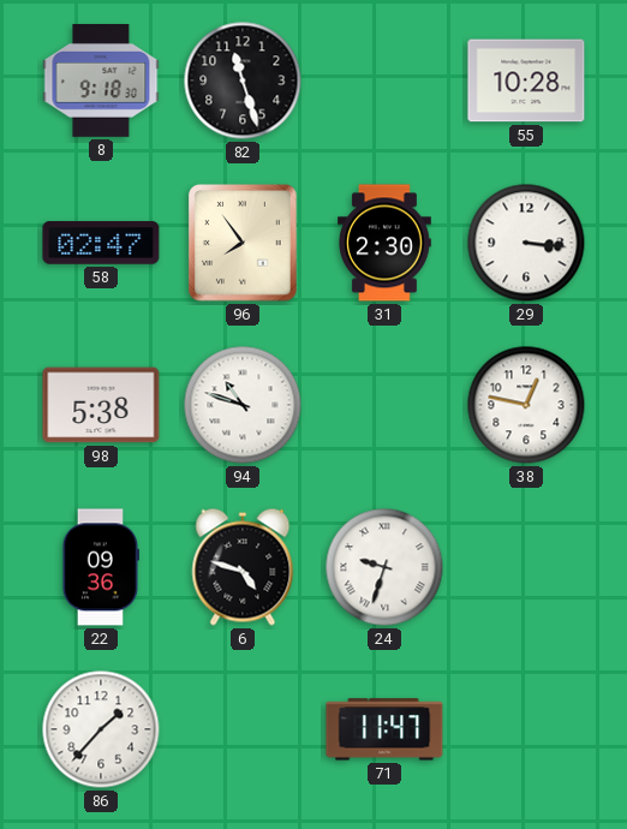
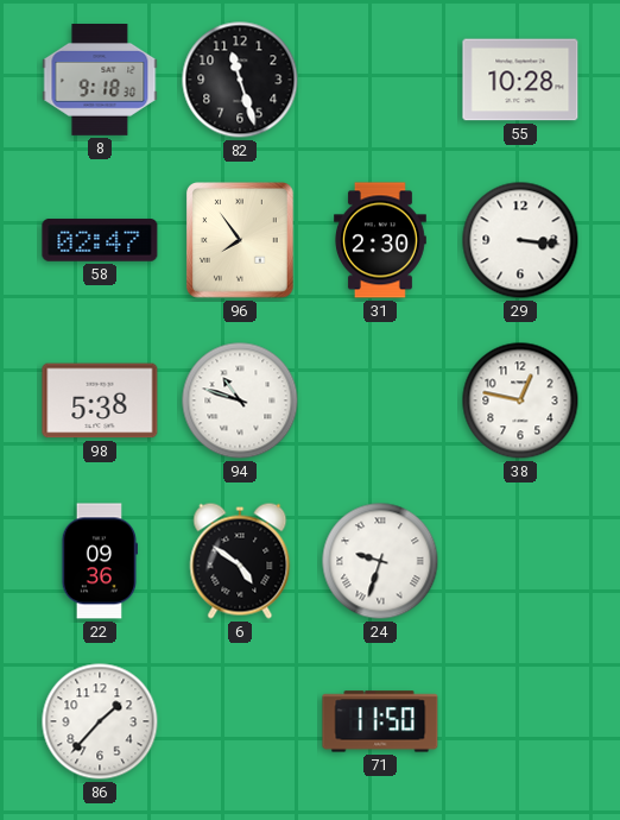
6: 4:48 -> 4:51
71: 11:47 -> 11:50
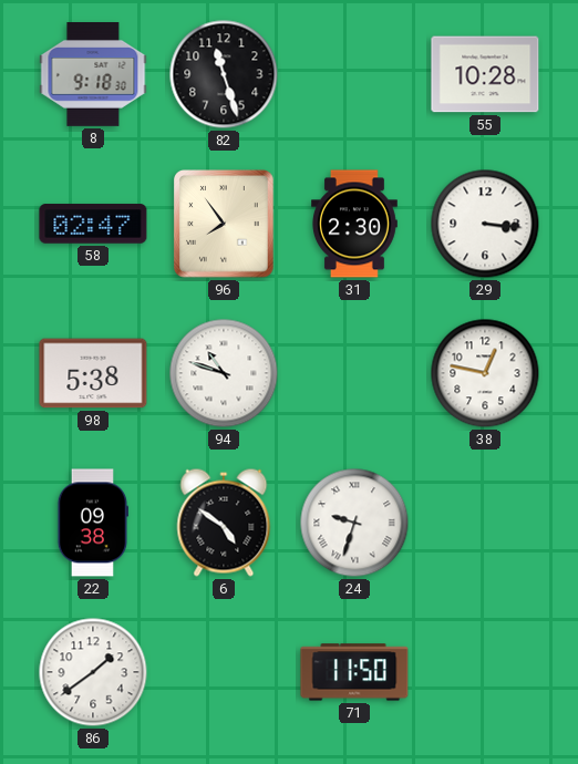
22: 09:36 -> 09:38
86: 1:37 -> 1:39
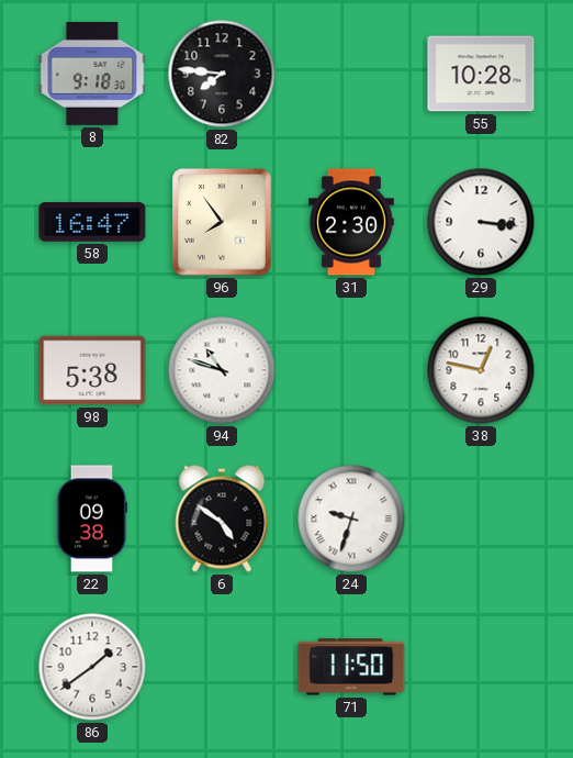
82: 11:27 -> 7:46
58: 02:47 -> 16:47
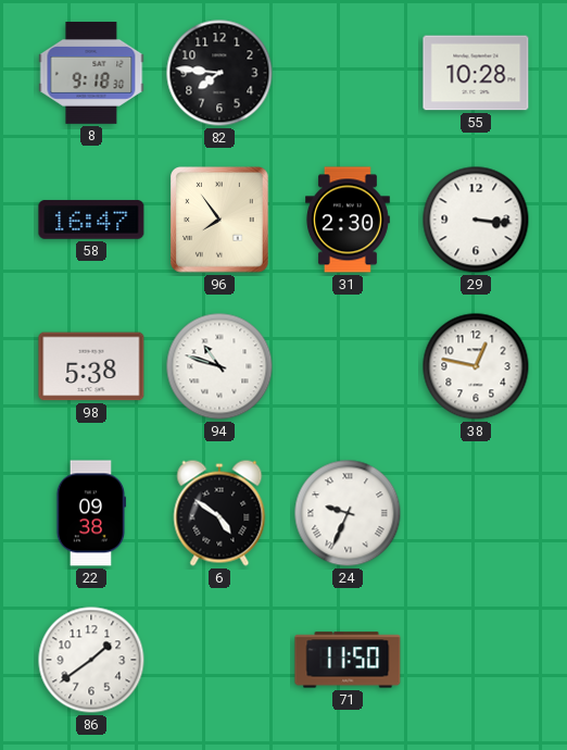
24: 9:33 -> 9:34
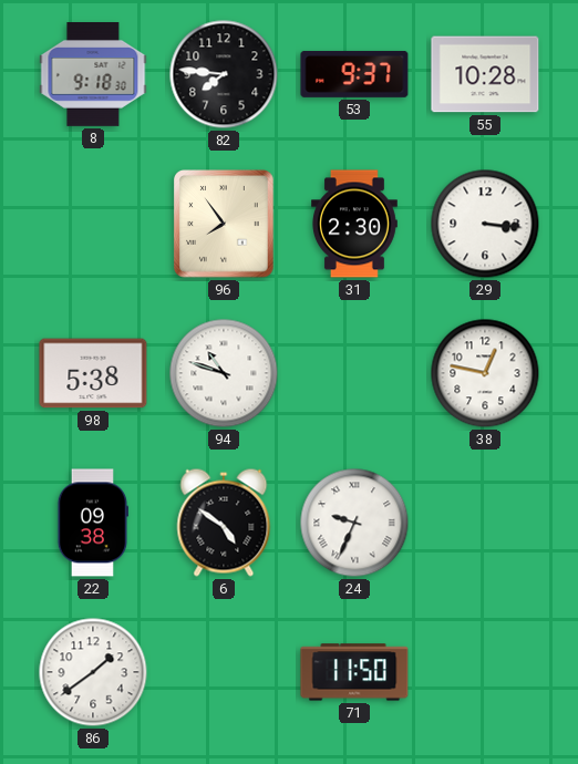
53: none -> 9:37
58: 16:47 -> none
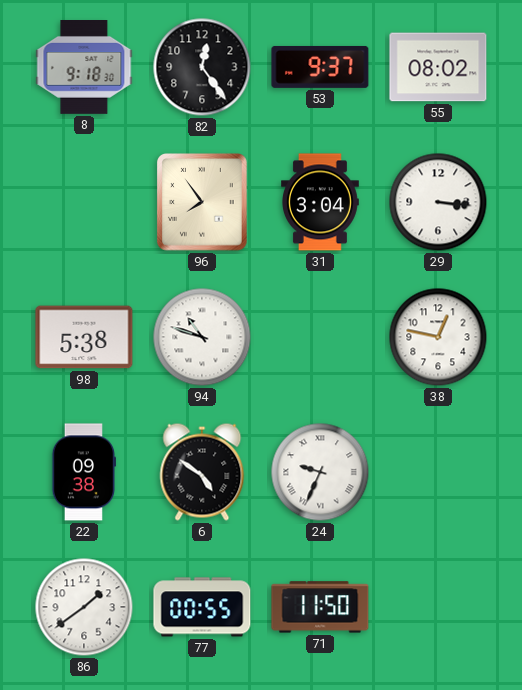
82: 7:46 -> 12:24
55: 10:28 -> 08:02
31: 2:30 -> 3:04
77: none -> 00:55
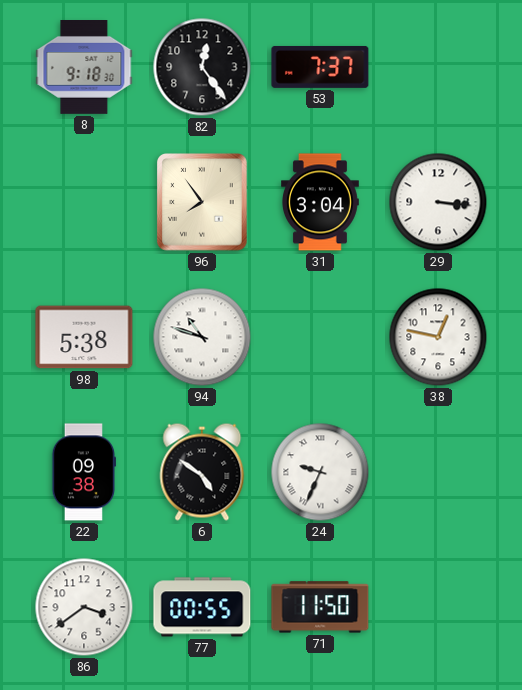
53: 9:37 -> 7:37
55: 08:02 -> none
86: 1:39 -> 3:39
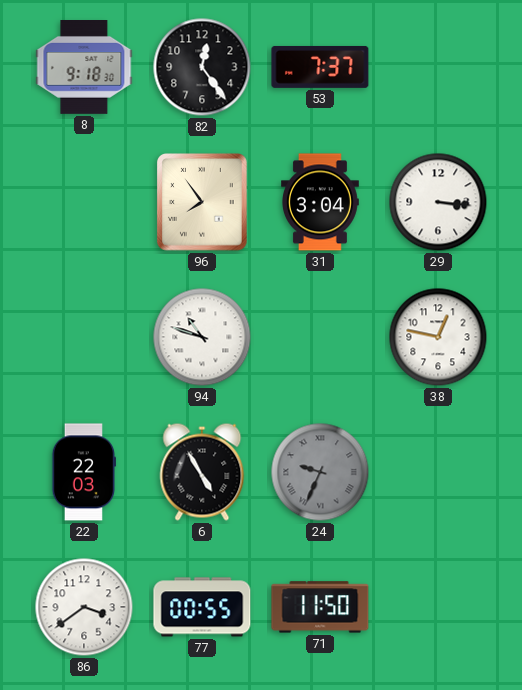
98: 5:38 -> none
22: 09:38 -> 22:03
6: 4:51 -> 4:55
24 dial: white -> grey
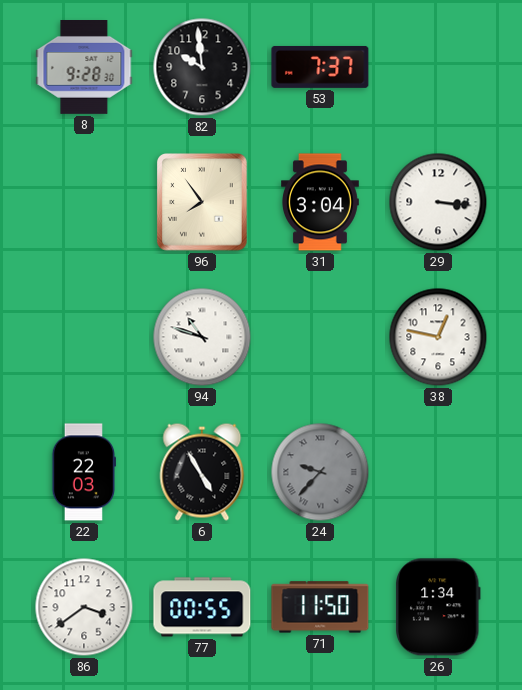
8: 9:18 -> 9:28
82: 12:24 -> 9:59
24: 9:34 -> 9:37
26: none -> 1:34
